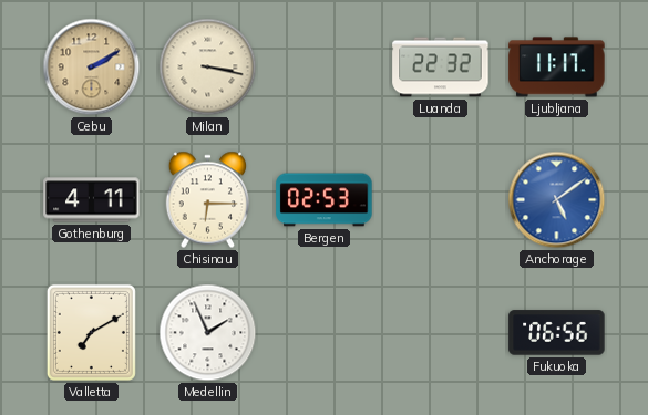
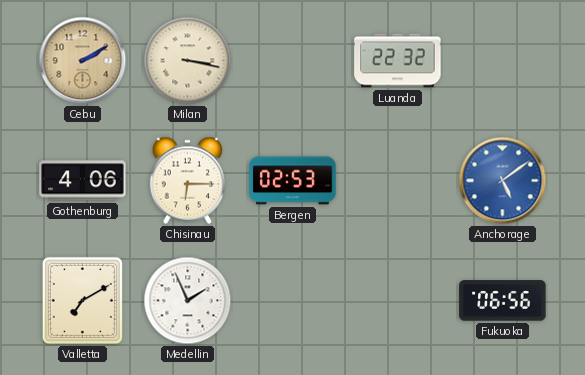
Ljubljana: 11:17 -> none
Gothenburg: 4:11 -> 4:06
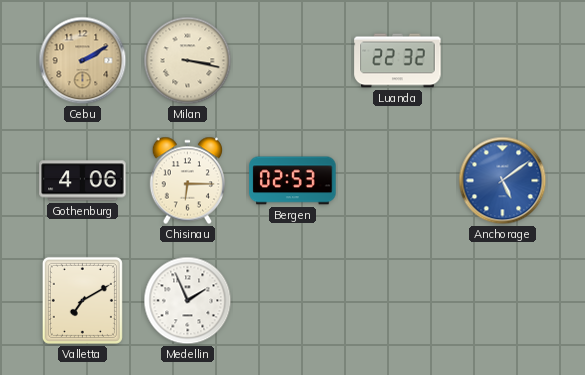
Fukuoka: 06:56 -> none
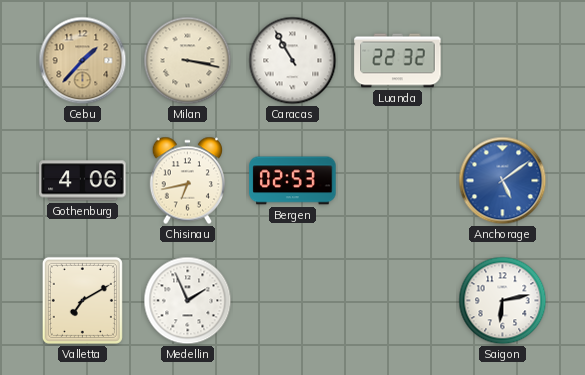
Cebu: 2:10 -> 1:37
Caracas: none -> 10:55
Chisinau: 6:15 -> 6:43
Saigon: none -> 6:13
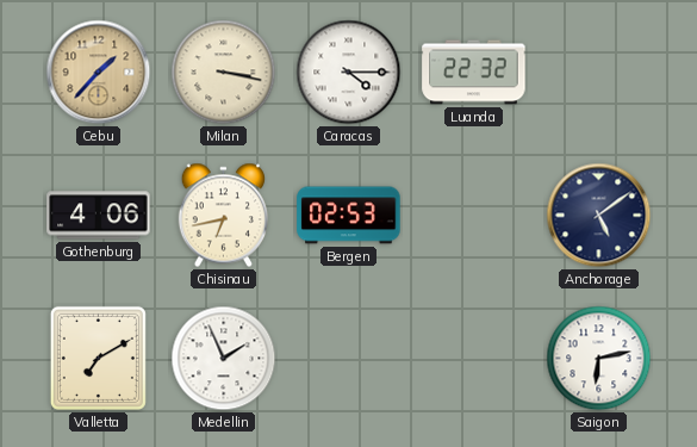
Caracas: 10:55 -> 4:15
Anchorage dial: blue -> navy
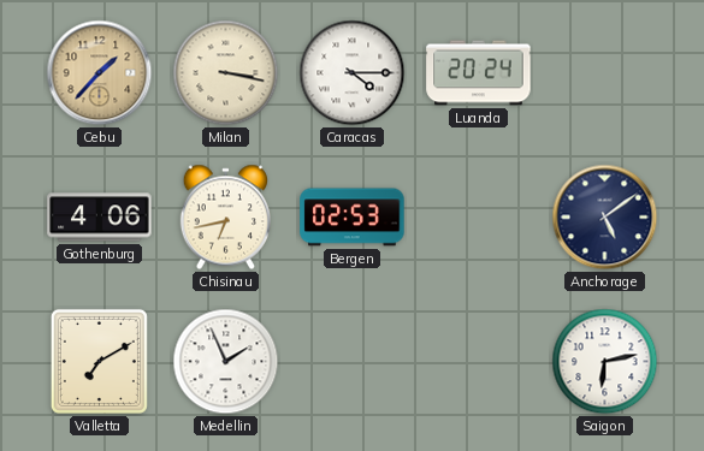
Luanda: 22:32 -> 20:24
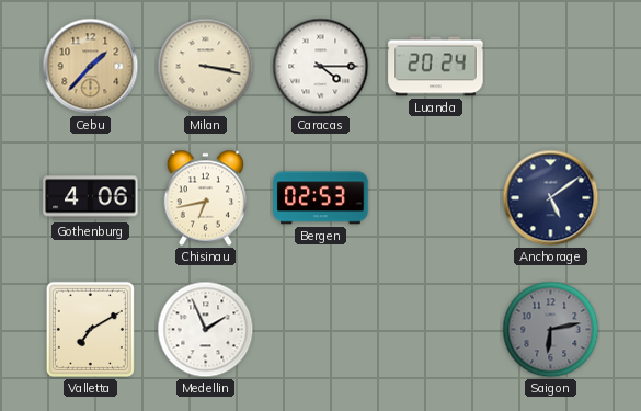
Saigon dial: white -> grey
